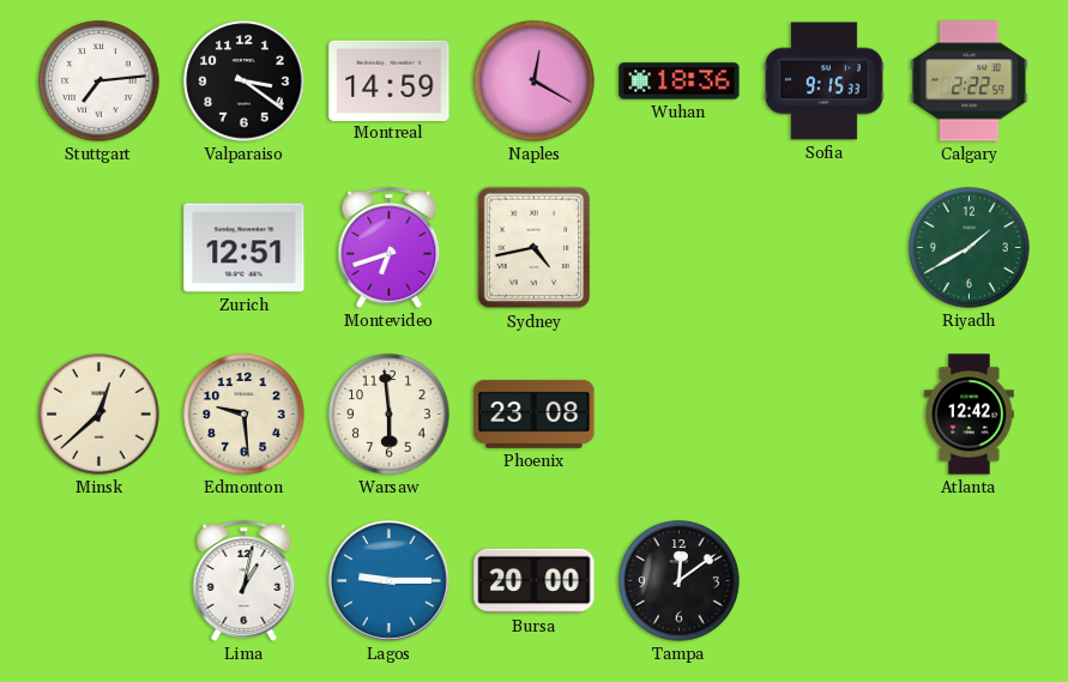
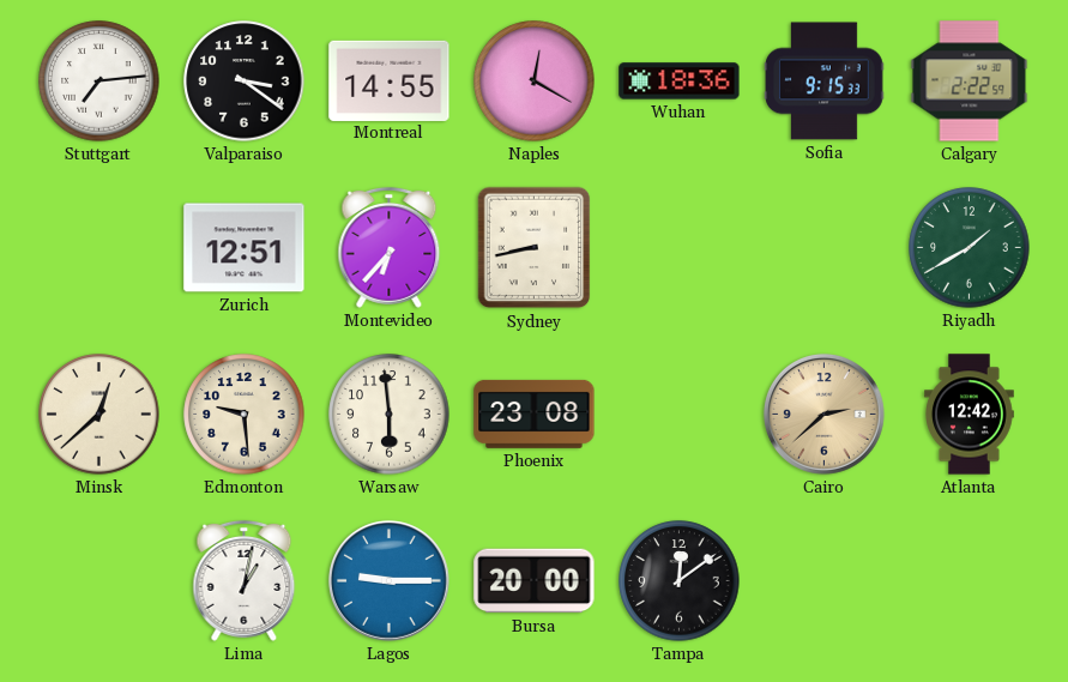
Montreal: 14:59 -> 14:55
Montevideo: 6:42 -> 6:37
Sydney: 4:43 -> 8:43
Cairo: none -> 2:38
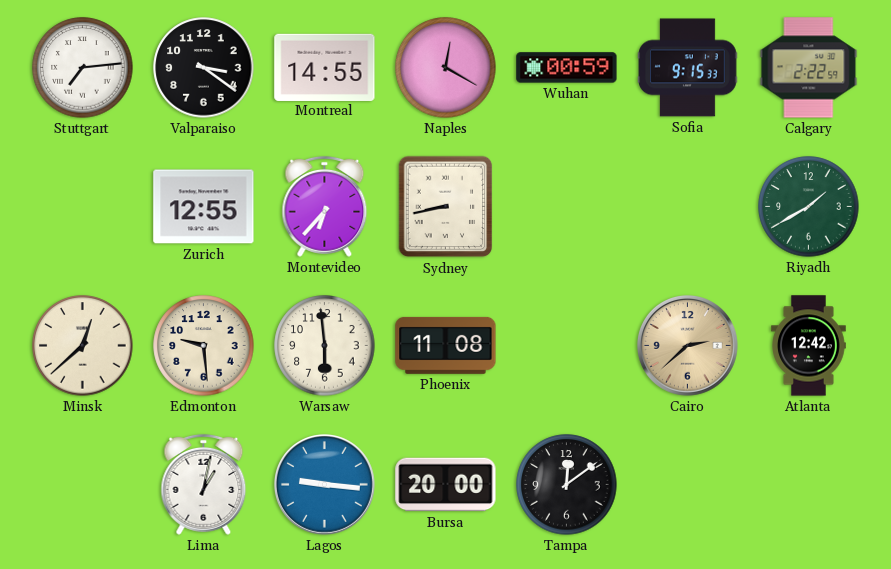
Wuhan: 18:36 -> 00:59
Zurich: 12:51 -> 12:55
Phoenix: 23:08 -> 11:08
Lagos: 9:15 -> 9:16
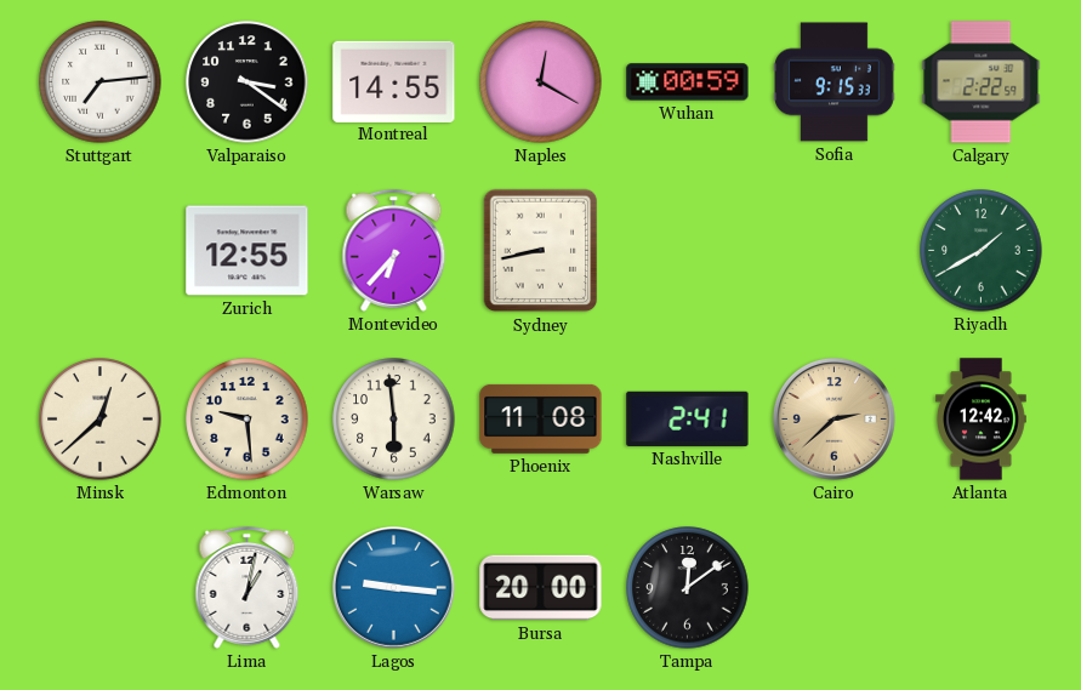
Nashville: none -> 2:41
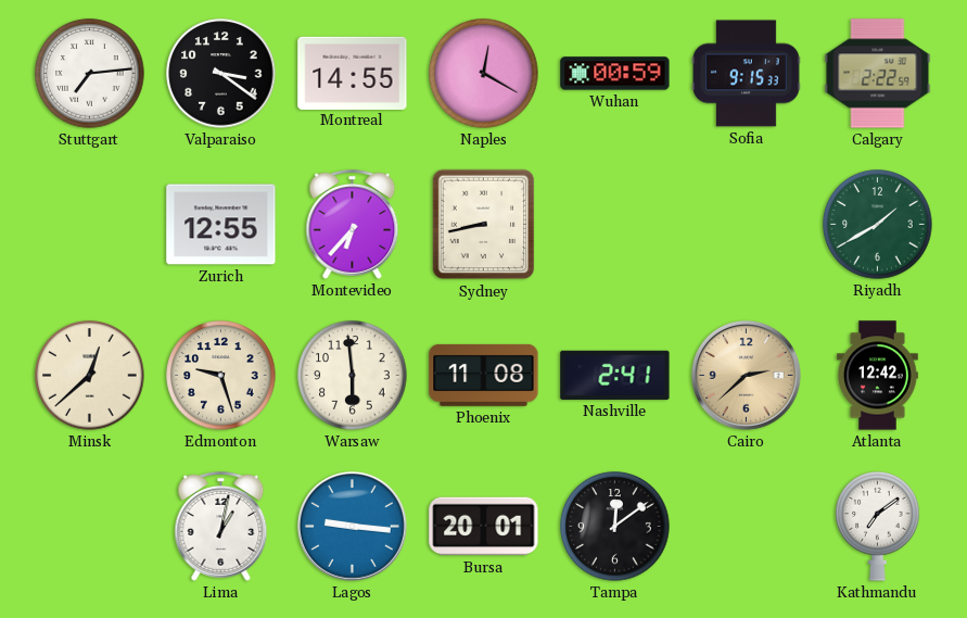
Edmonton: 9:29 -> 9:27
Bursa: 20:00 -> 20:01
Kathmandu: none -> 7:09
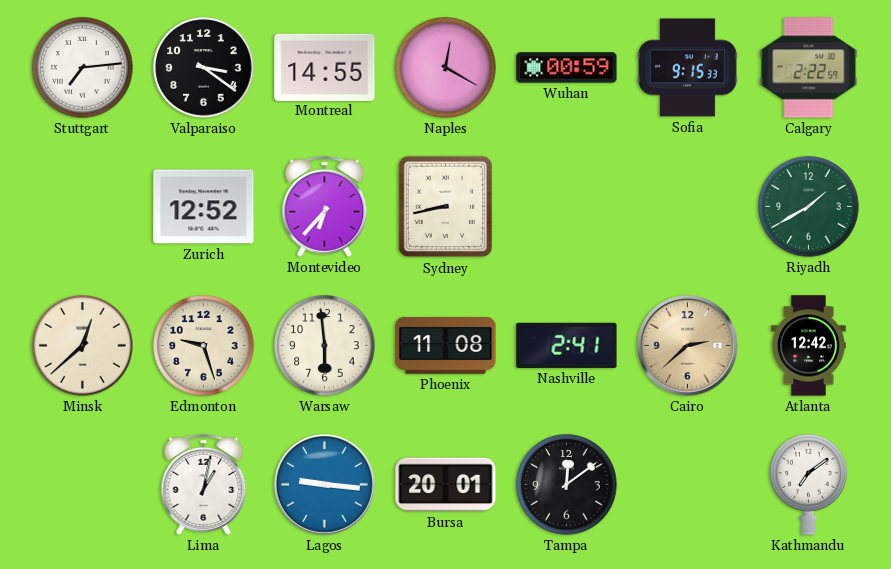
Zurich: 12:55 -> 12:52
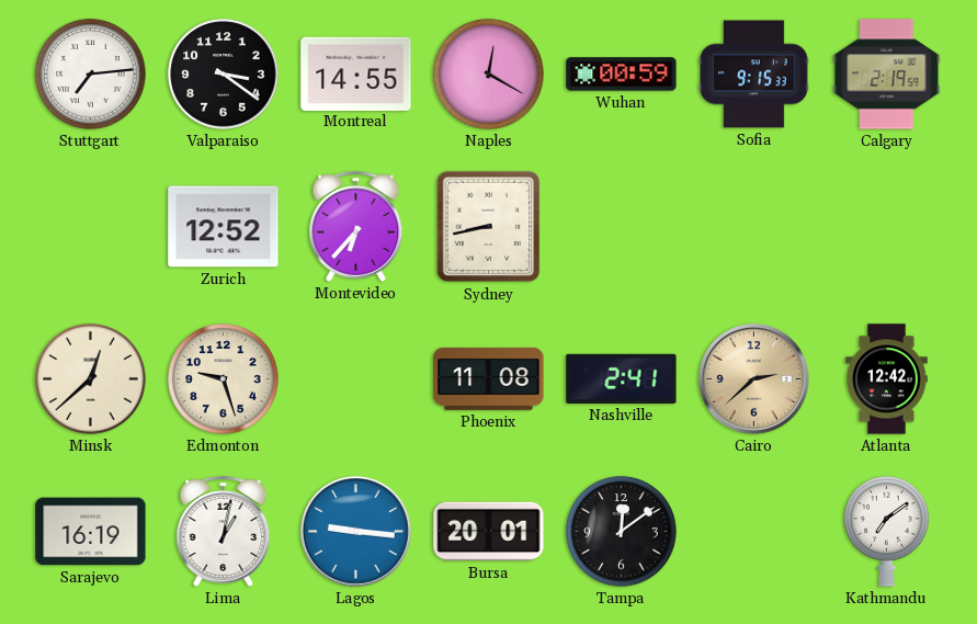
Calgary: 2:22 -> 2:19
Riyadh: 1:40 -> none
Warsaw: 5:59 -> none
Sarajevo: none -> 16:19
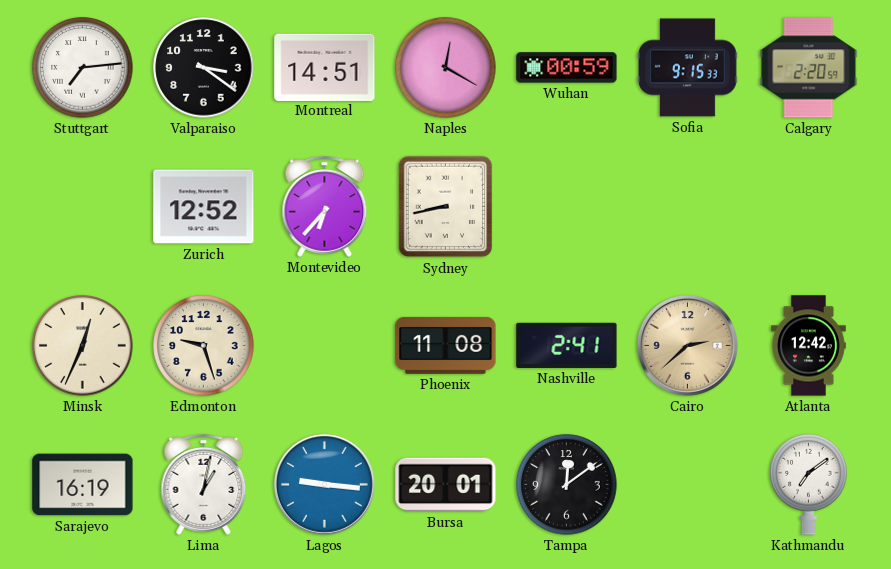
Montreal: 14:55 -> 14:51
Calgary: 2:19 -> 2:20
Minsk: 12:38 -> 12:34
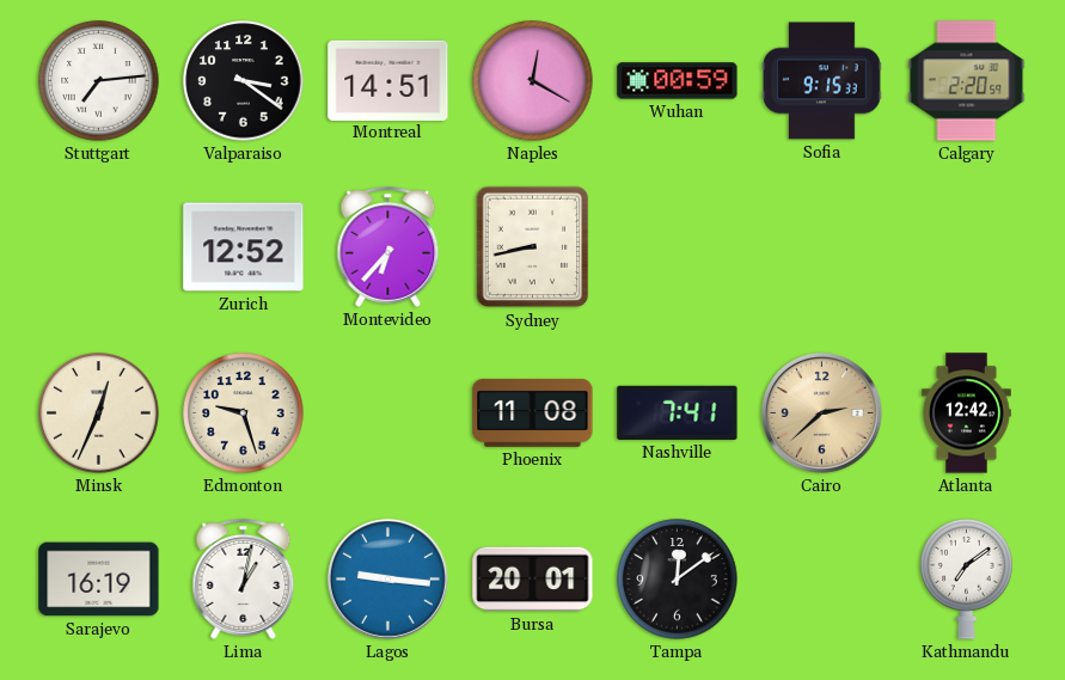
Nashville: 2:41 -> 7:41
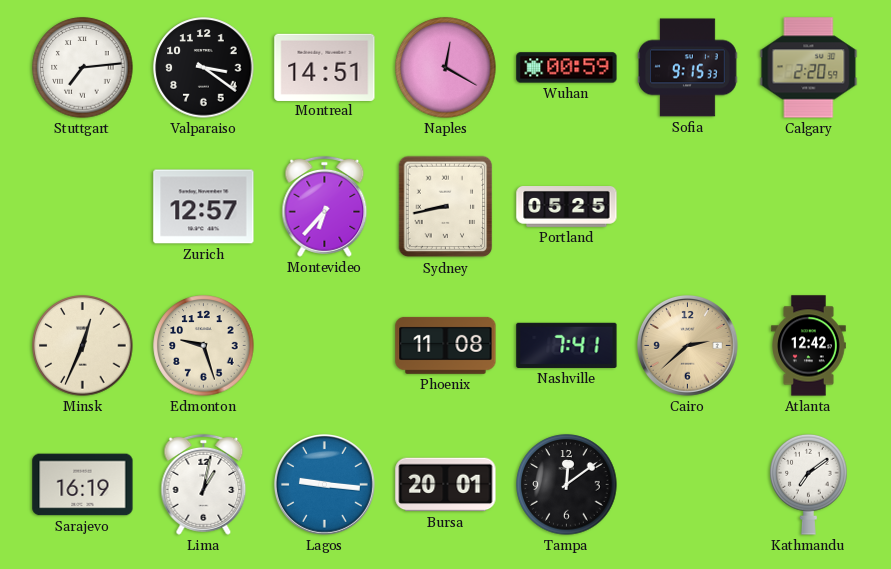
Zurich: 12:52 -> 12:57
Portland: none -> 05:25
